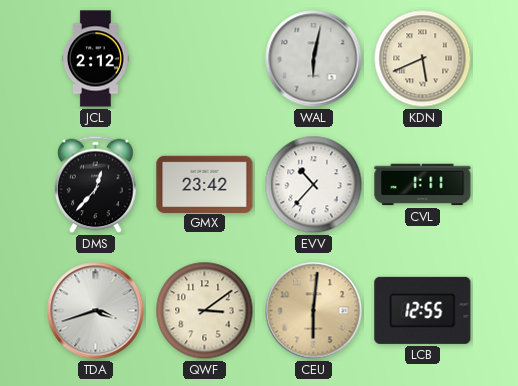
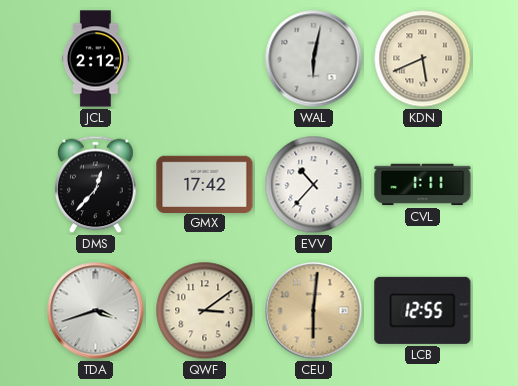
GMX: 23:42 -> 17:42
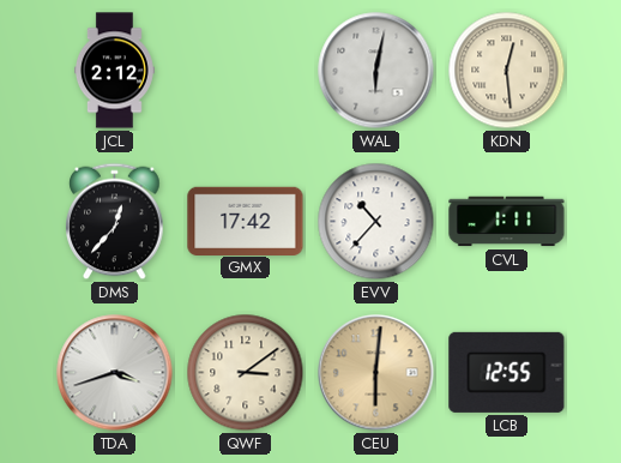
KDN: 5:41 -> 12:29
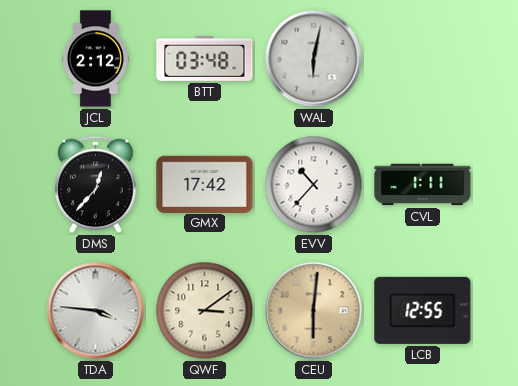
BTT: none -> 03:48
KDN: 12:29 -> none
TDA: 3:42 -> 3:46
